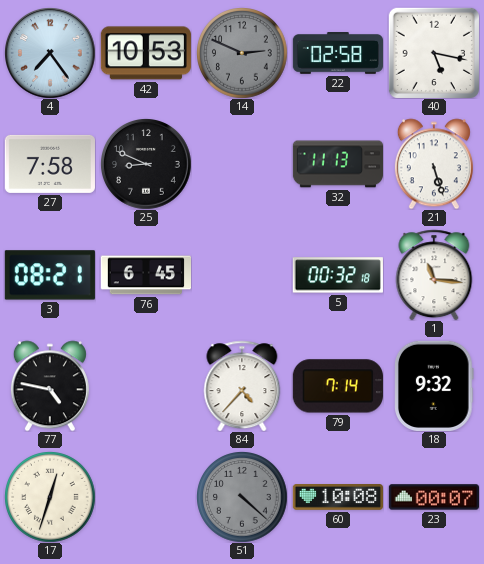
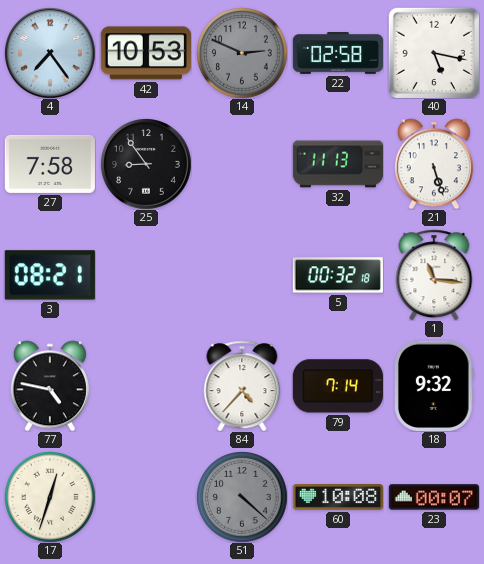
25: 8:49 -> 8:54
76: 6:45 -> none
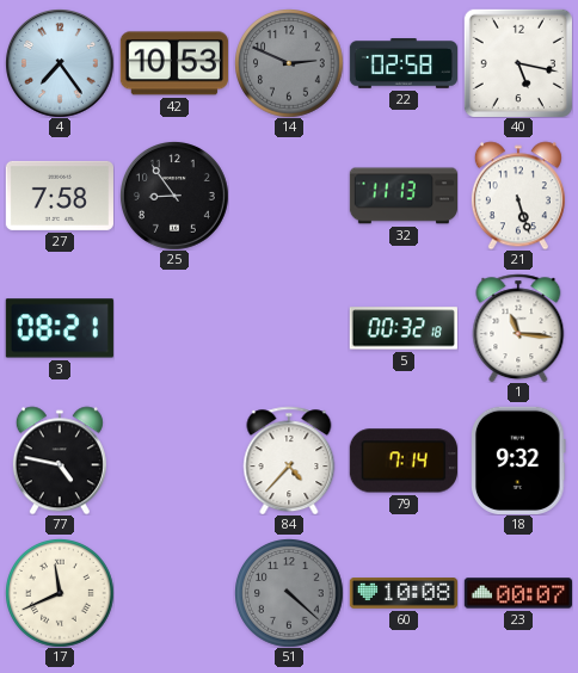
17: 12:33 -> 11:41
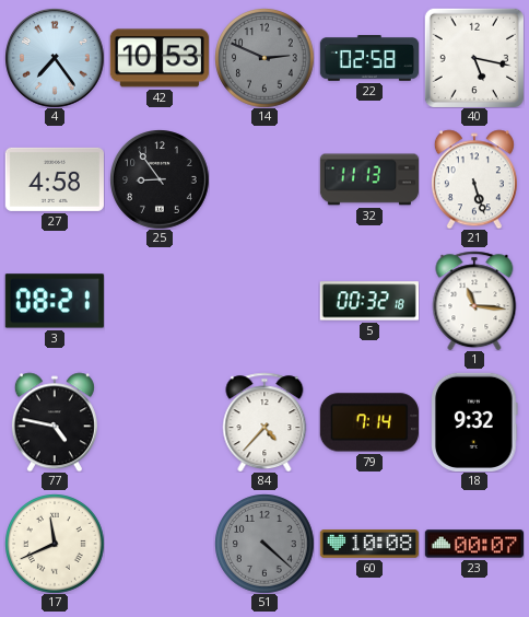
27: 7:58 -> 4:58
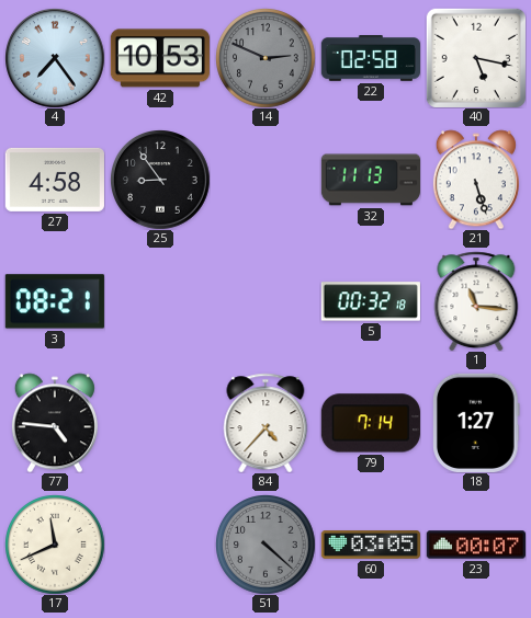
77: 4:47 -> 4:46
18: 9:32 -> 1:27
60: 10:08 -> 03:05
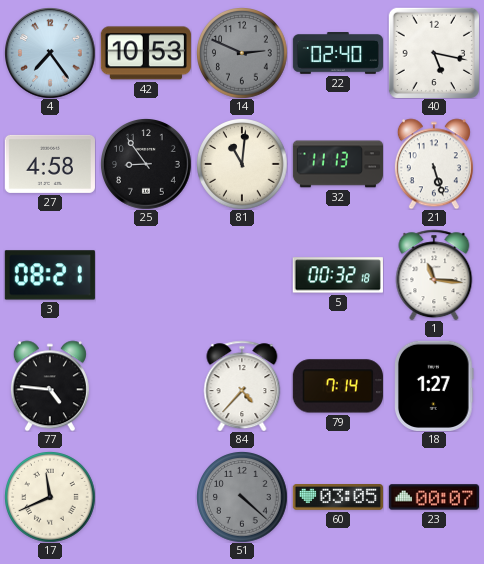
22: 02:58 -> 02:40
81: none -> 11:01
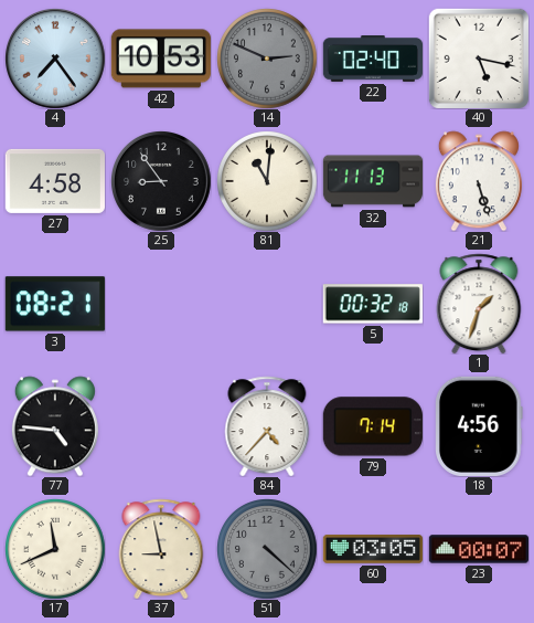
1: 11:16 -> 1:33
18: 1:27 -> 4:56
37: none -> 8:58
